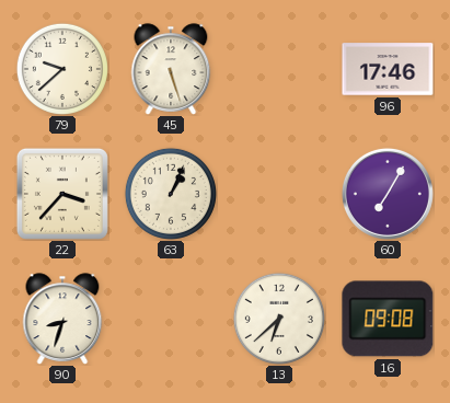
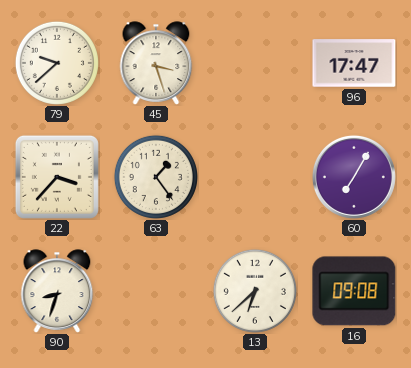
45: 5:27 -> 3:27
96: 17:46 -> 17:47
63: 1:04 -> 1:24
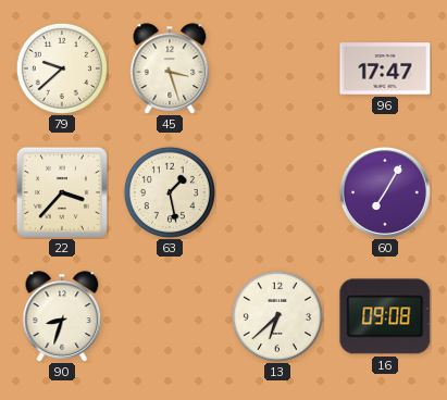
63: 1:24 -> 1:28
